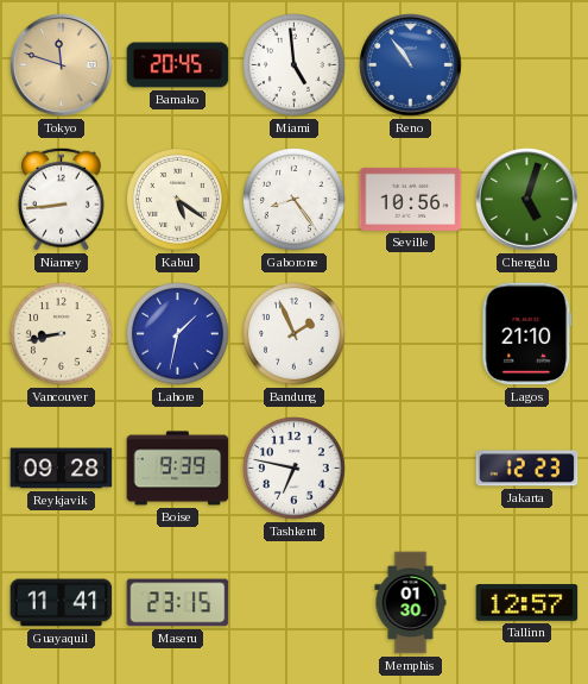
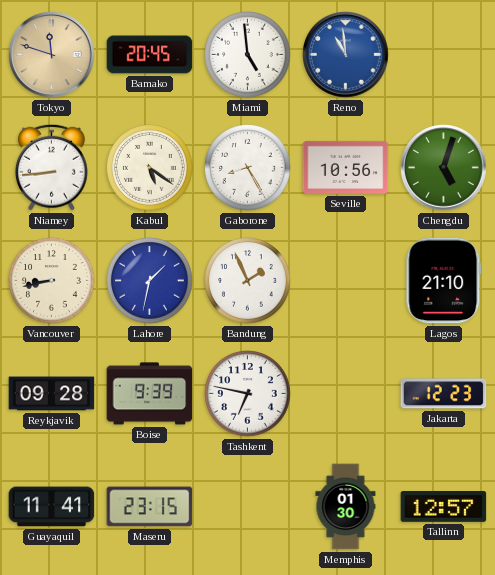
Reno: 10:54 -> 10:59
Gaborone: 8:24 -> 8:25
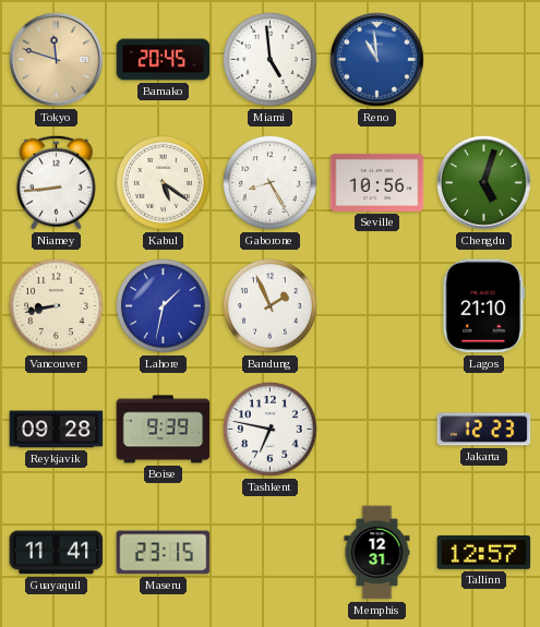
Memphis: 01:30 -> 12:31
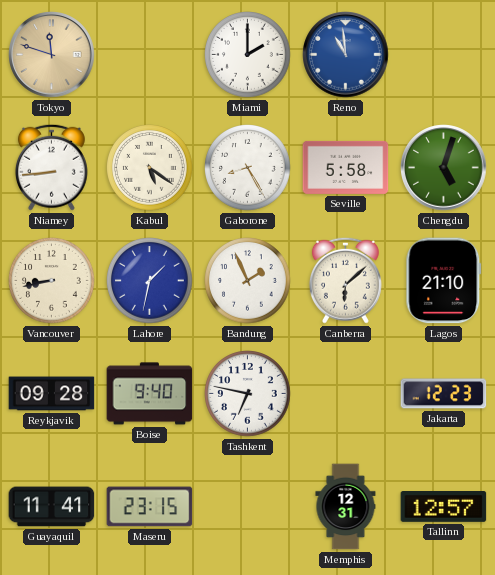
Bamako: 20:45 -> none
Miami: 4:59 -> 2:00
Seville: 10:56 -> 5:58
Canberra: none -> 6:08
Boise: 9:39 -> 9:40
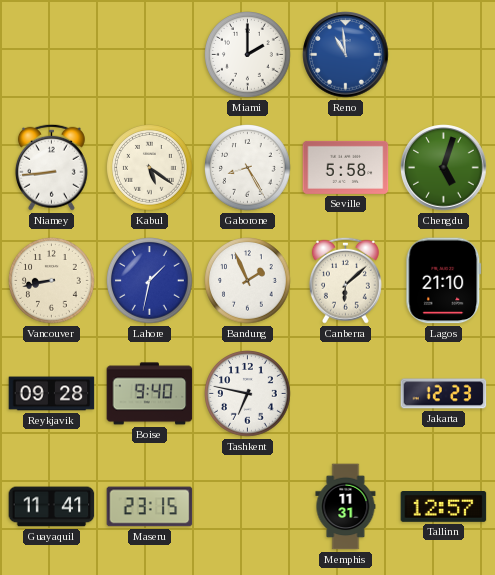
Tokyo: 11:48 -> none
Memphis: 12:31 -> 11:31
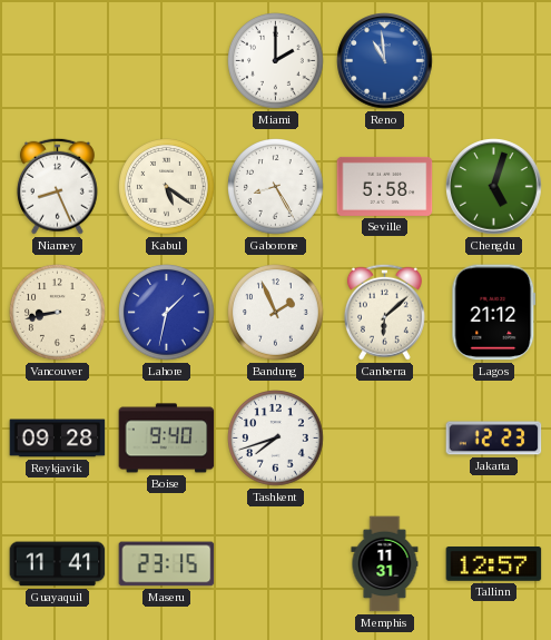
Niamey: 8:44 -> 8:26
Lagos: 21:10 -> 21:12
Tashkent: 6:47 -> 7:42
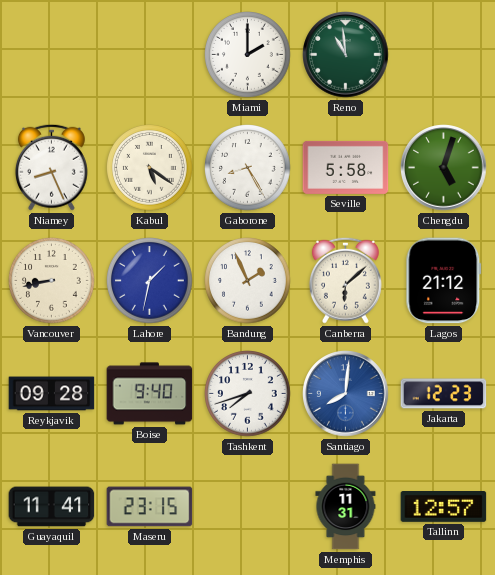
Reno dial: blue -> green
Santiago: none -> 8:01
